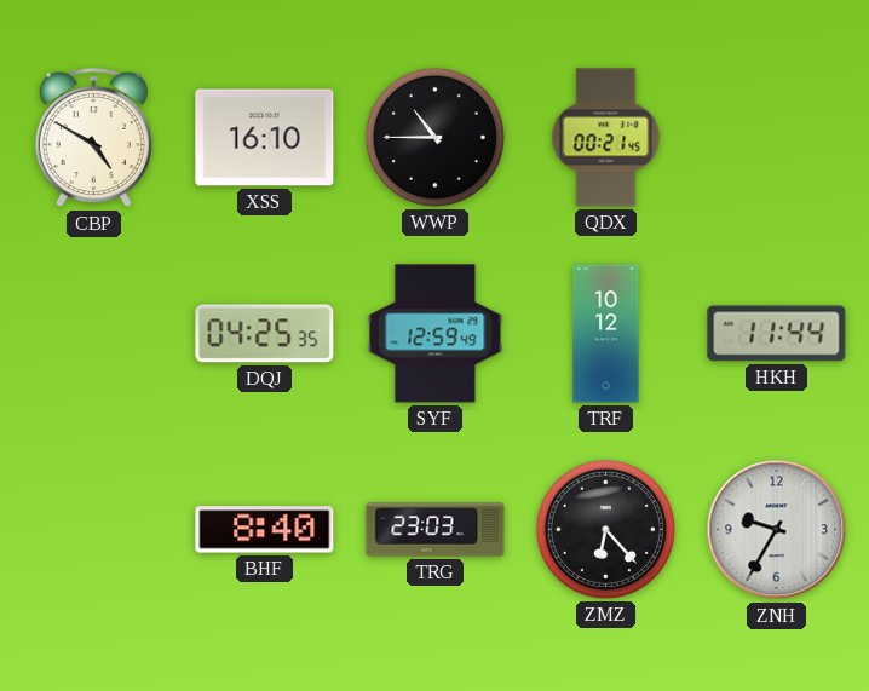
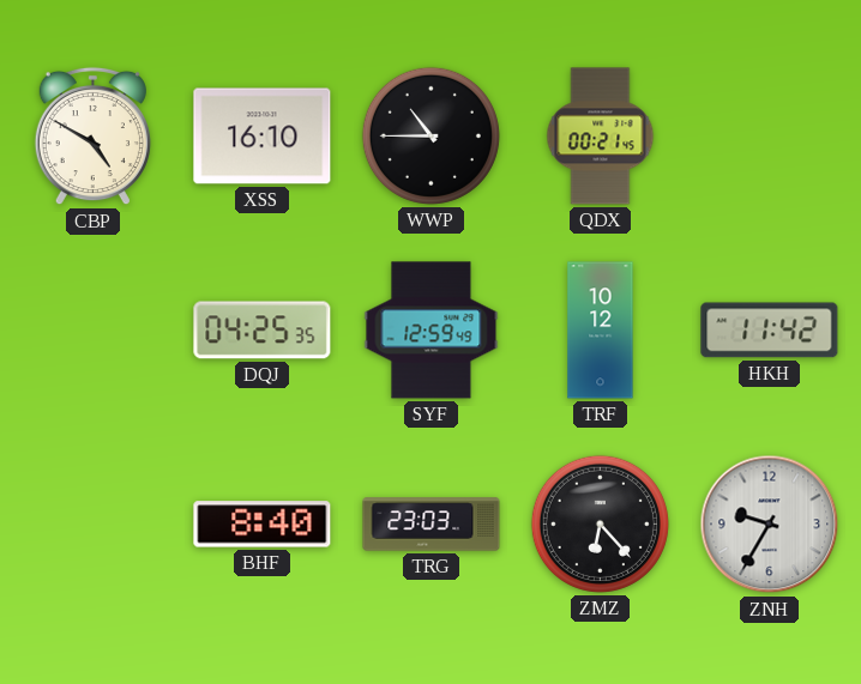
HKH: 11:44 -> 11:42
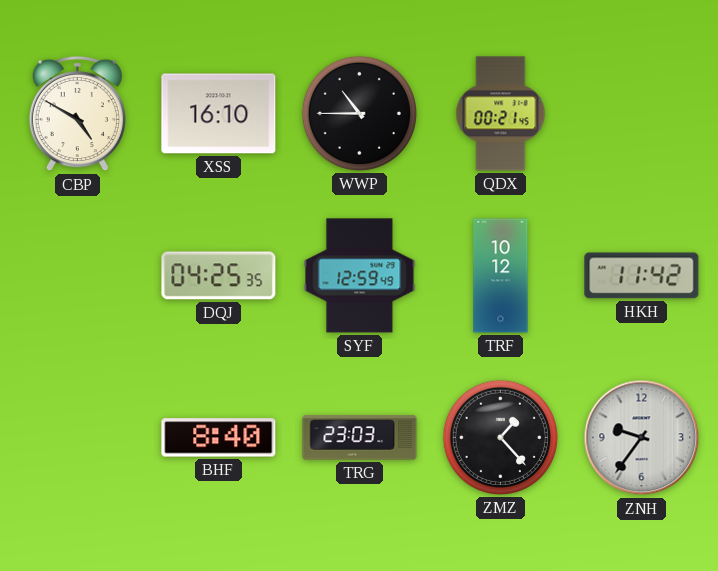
ZMZ: 6:23 -> 1:23
ZNH: 9:35 -> 9:36
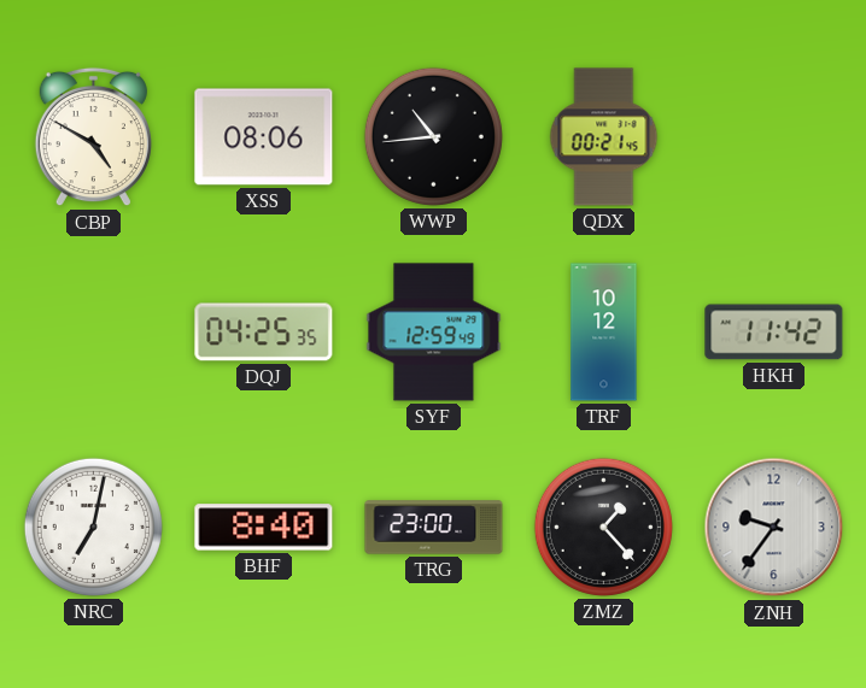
XSS: 16:10 -> 08:06
WWP: 10:45 -> 10:44
NRC: none -> 7:02
TRG: 23:03 -> 23:00
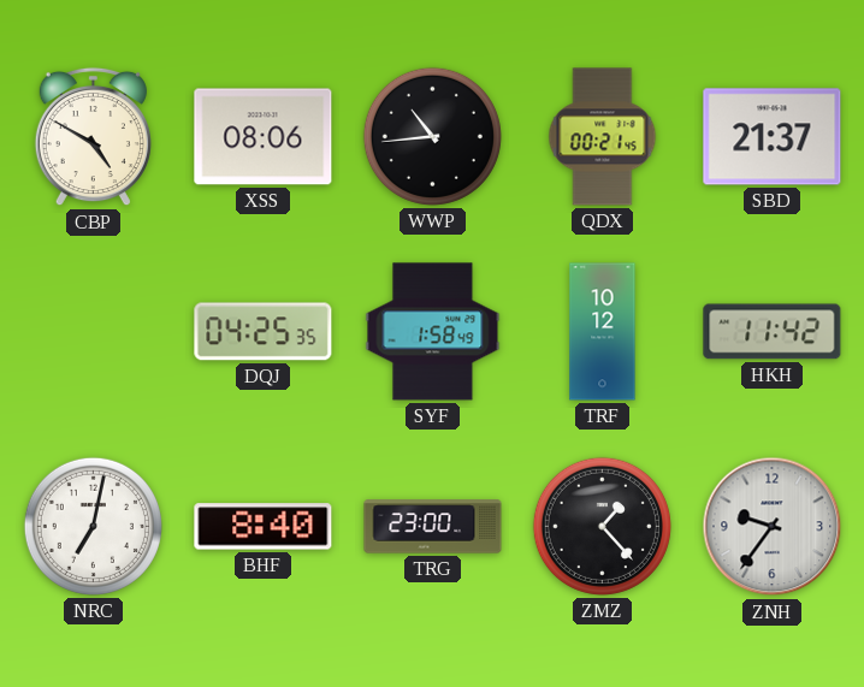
SBD: none -> 21:37
SYF: 12:59 -> 1:58
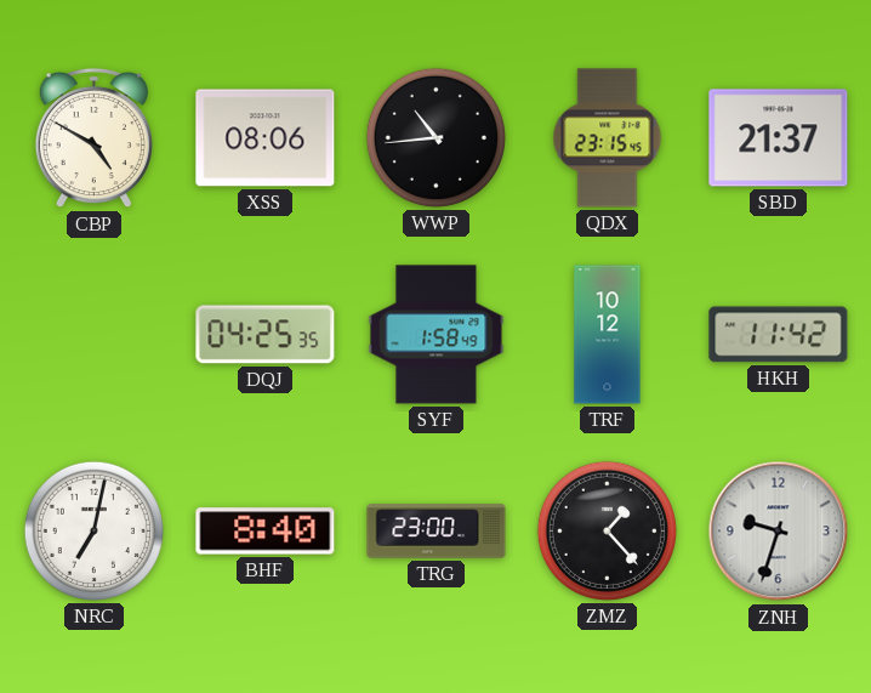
QDX: 00:21 -> 23:15
ZNH: 9:36 -> 9:33
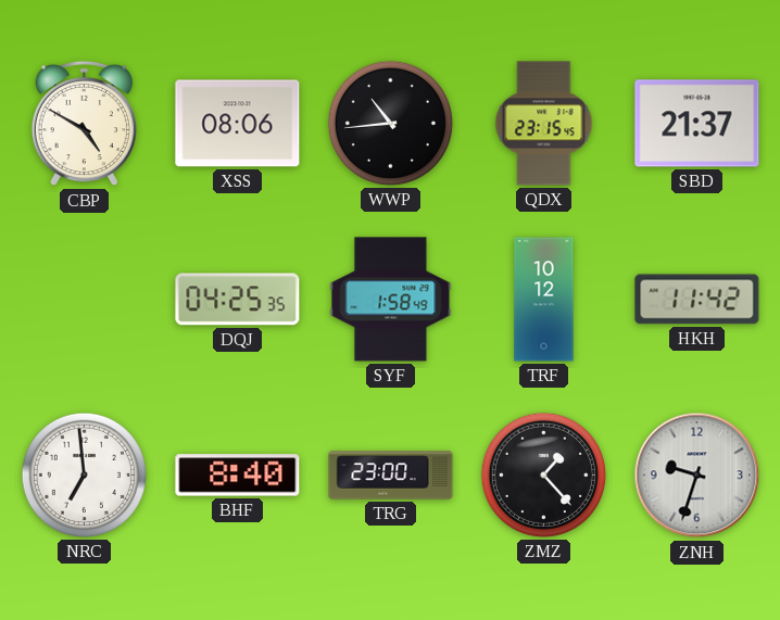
NRC: 7:02 -> 6:59
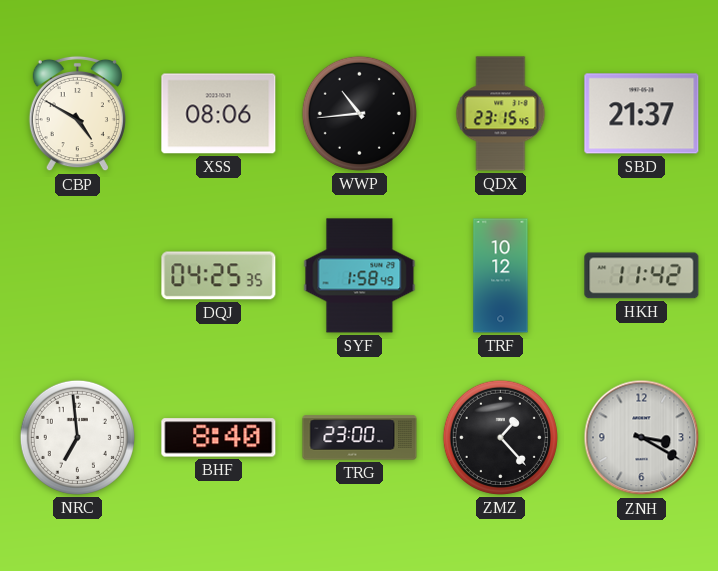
ZNH: 9:33 -> 3:20
